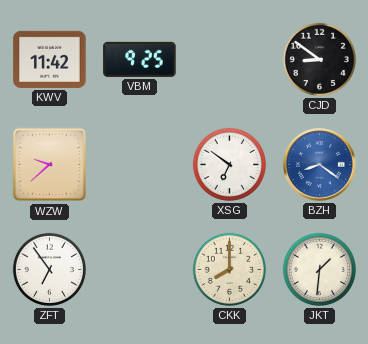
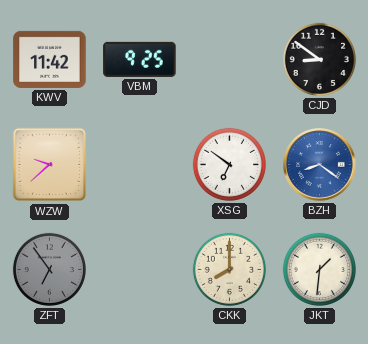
ZFT dial: white -> grey
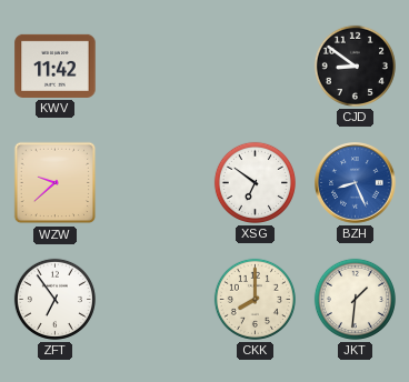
VBM: 9:25 -> none
BZH: 8:21 -> 8:26
ZFT dial: grey -> white
